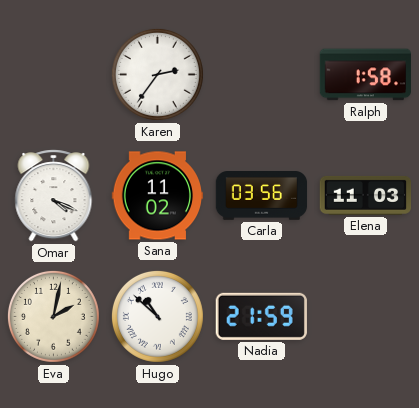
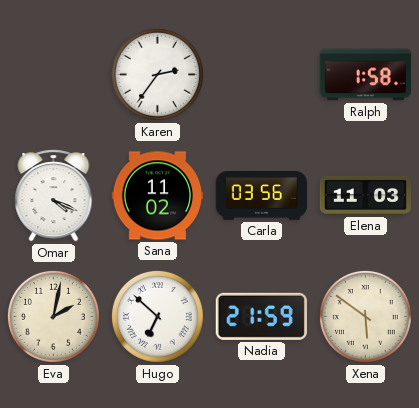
Hugo: 10:52 -> 6:52
Xena: none -> 5:51
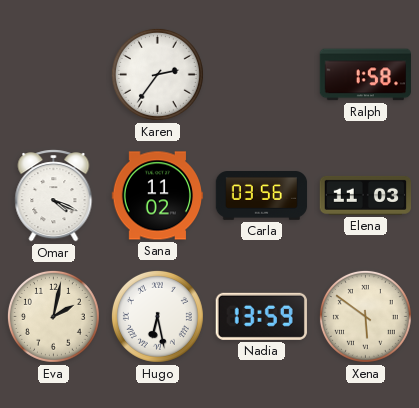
Hugo: 6:52 -> 6:28
Nadia: 21:59 -> 13:59
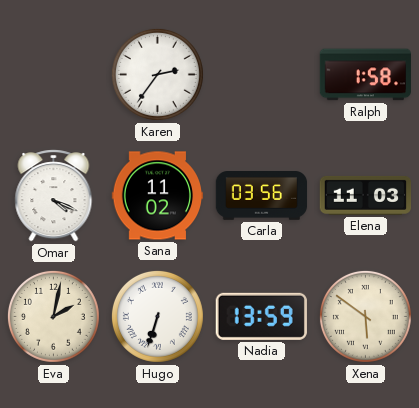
Hugo: 6:28 -> 6:33
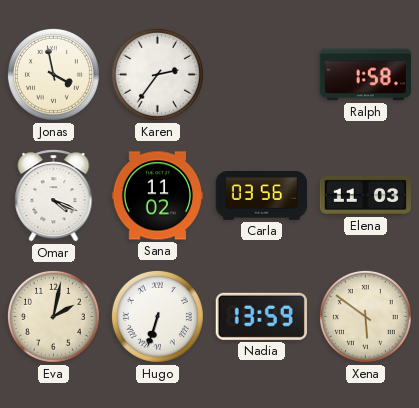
Jonas: none -> 3:58
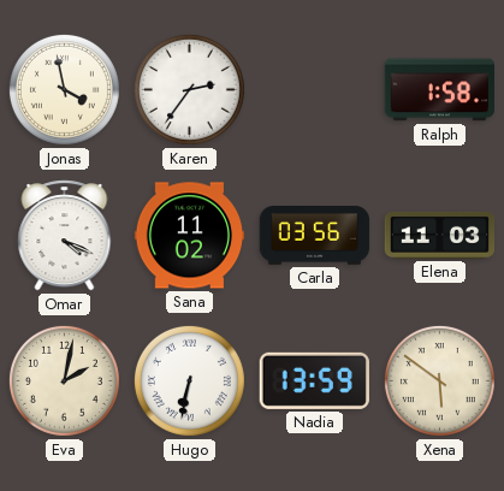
Hugo: 6:33 -> 6:32
